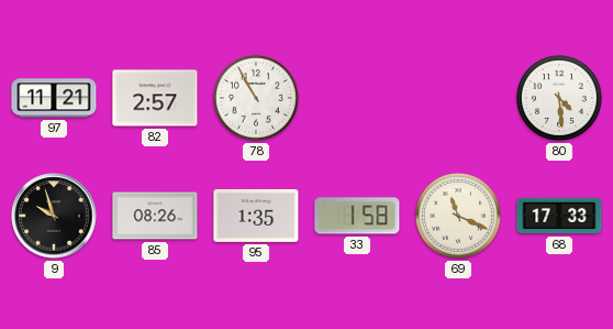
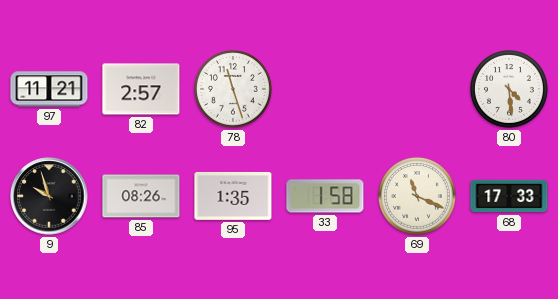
78: 10:55 -> 11:27
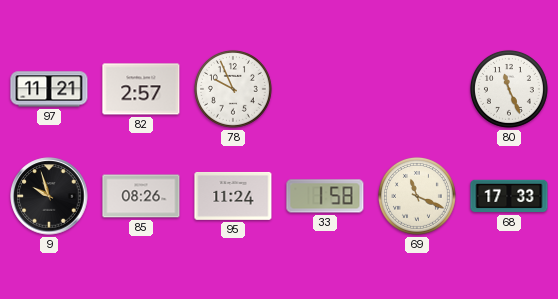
78: 11:27 -> 9:56
80: 4:29 -> 11:26
95: 1:35 -> 11:24
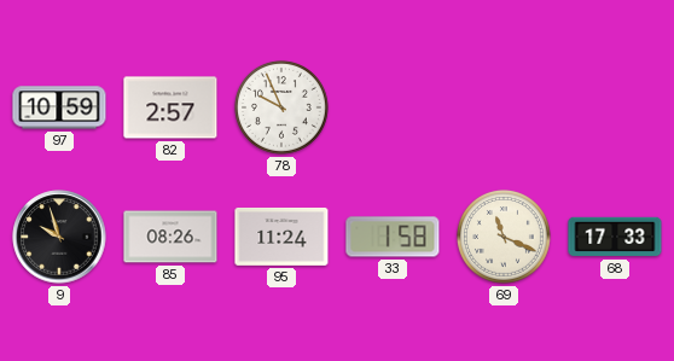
97: 11:21 -> 10:59
80: 11:26 -> none
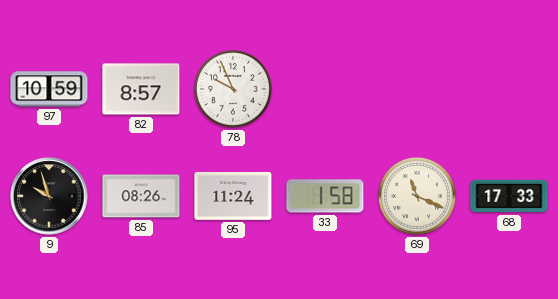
82: 2:57 -> 8:57
